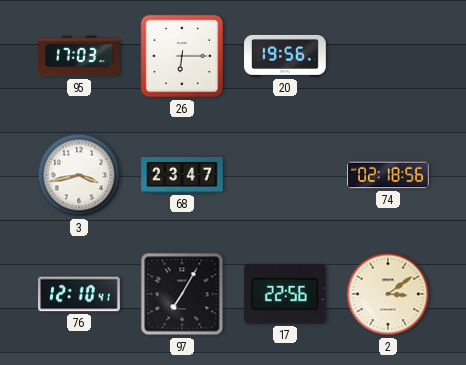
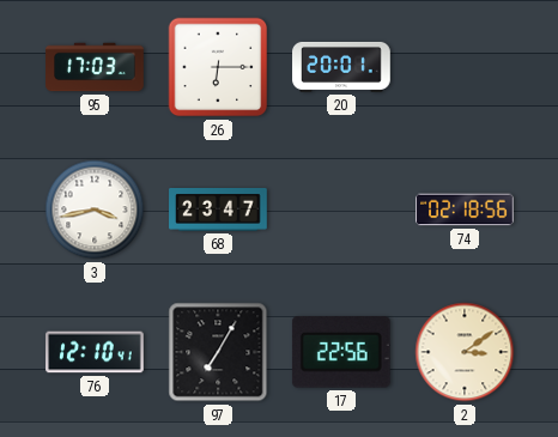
20: 19:56 -> 20:01
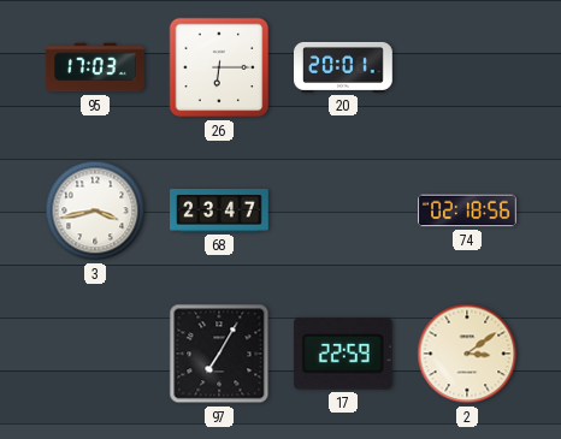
76: 12:10 -> none
17: 22:56 -> 22:59
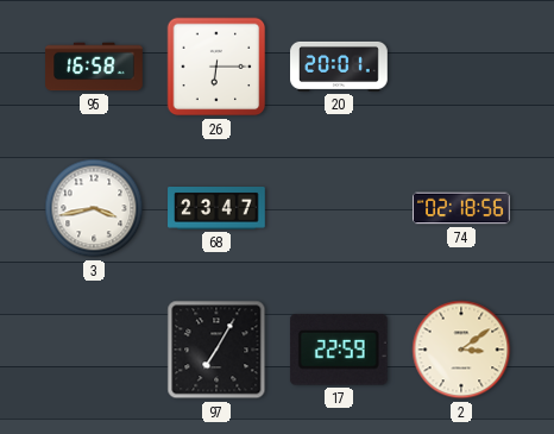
95: 17:03 -> 16:58
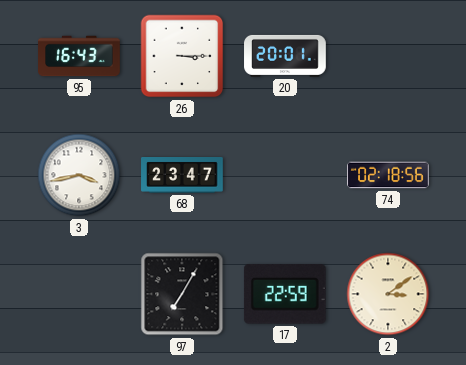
95: 16:58 -> 16:43
26: 6:15 -> 3:15
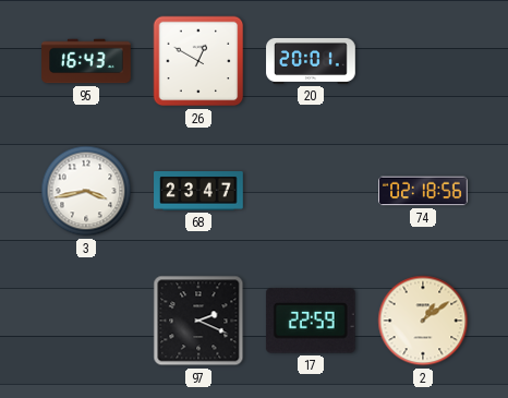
26: 3:15 -> 12:50
97: 7:05 -> 2:19
2: 3:09 -> 1:09
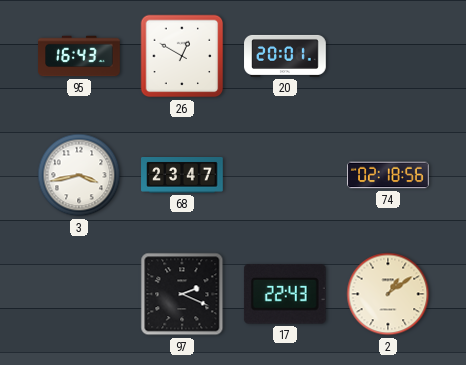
17: 22:59 -> 22:43
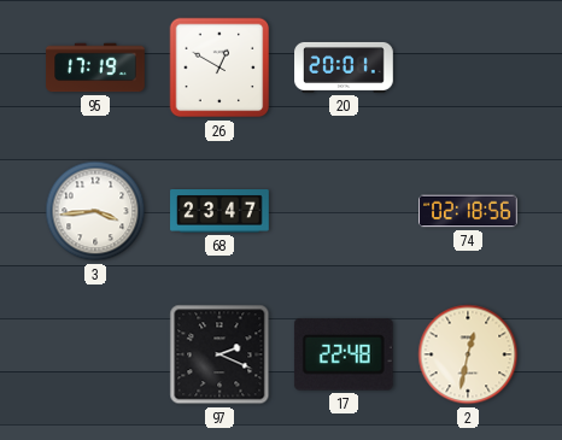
95: 16:43 -> 17:19
3: 3:43 -> 3:44
17: 22:43 -> 22:48
2: 1:09 -> 12:32
